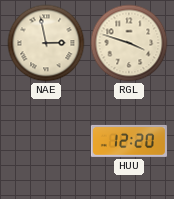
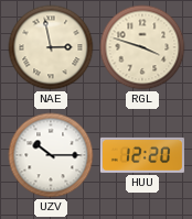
UZV: none -> 10:15
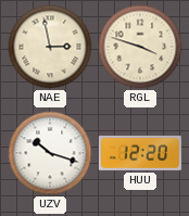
UZV: 10:15 -> 10:18
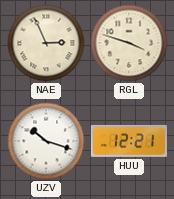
NAE: 2:58 -> 2:56
HUU: 12:20 -> 12:21
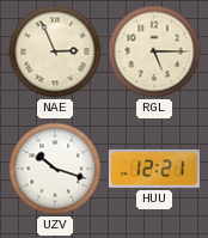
RGL: 3:48 -> 5:15
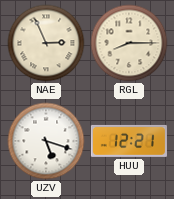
RGL: 5:15 -> 8:15
UZV: 10:18 -> 5:18
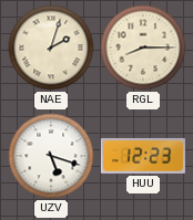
NAE: 2:56 -> 2:03
HUU: 12:21 -> 12:23
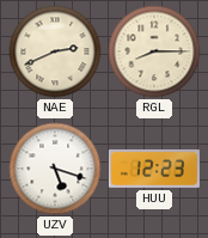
NAE: 2:03 -> 2:41
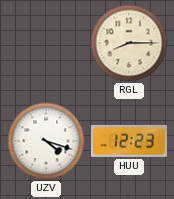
NAE: 2:41 -> none
UZV: 5:18 -> 4:18
